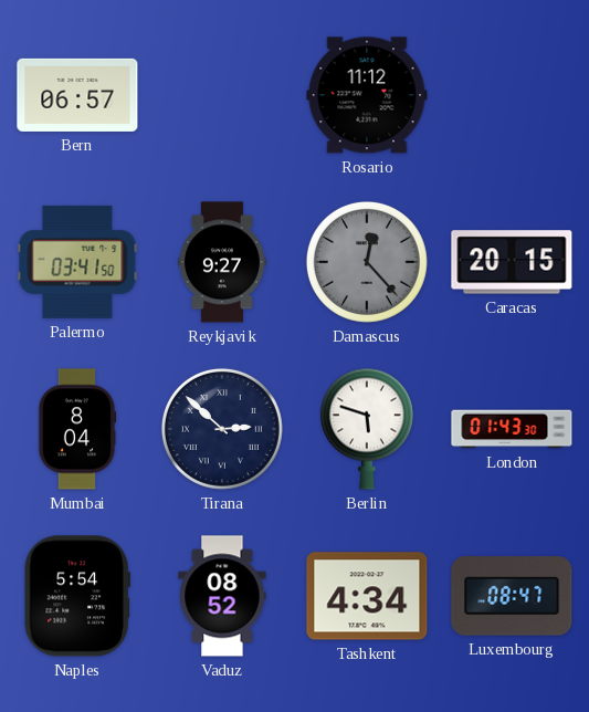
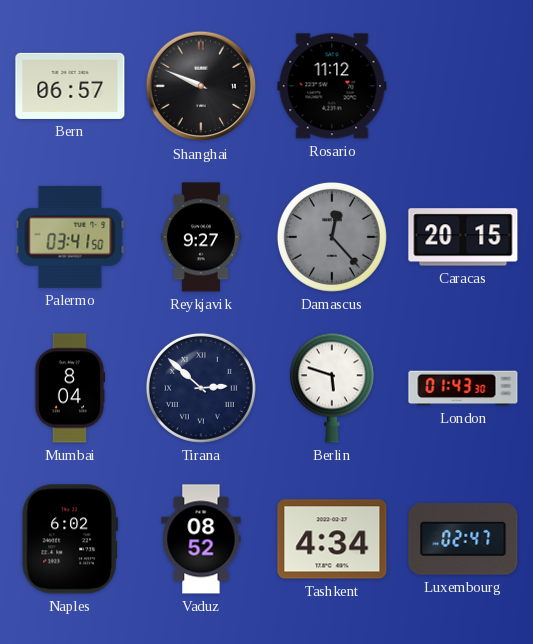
Shanghai: none -> 9:49
Naples: 5:54 -> 6:02
Luxembourg: 08:47 -> 02:47
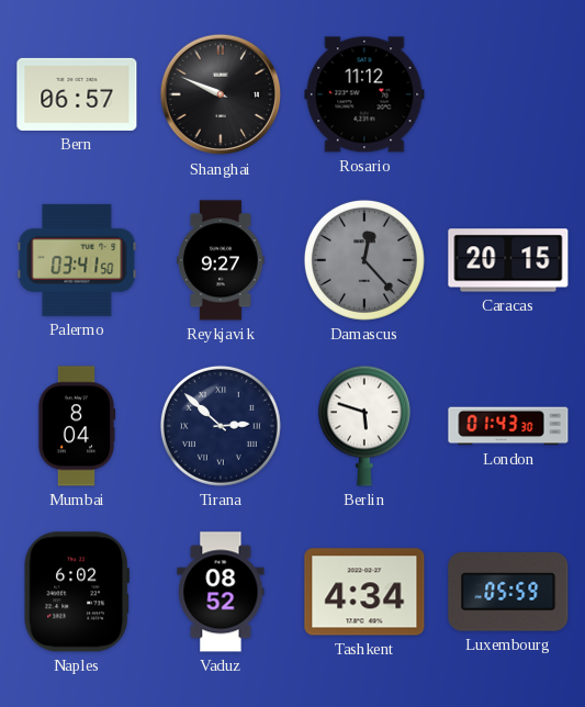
Luxembourg: 02:47 -> 05:59
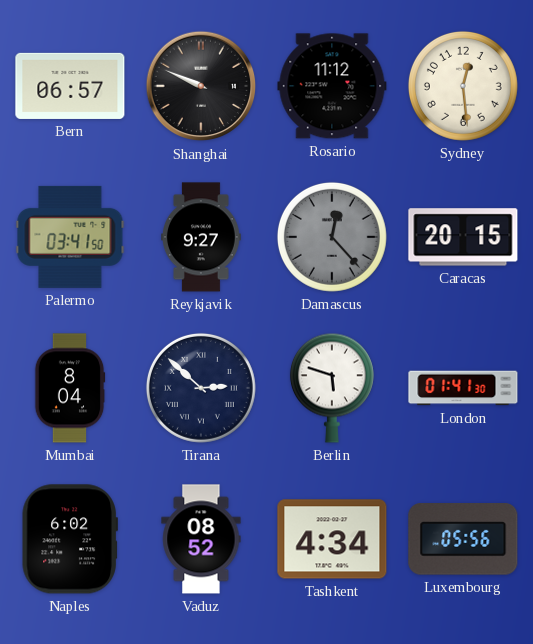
Sydney: none -> 12:29
London: 01:43 -> 01:41
Luxembourg: 05:59 -> 05:56
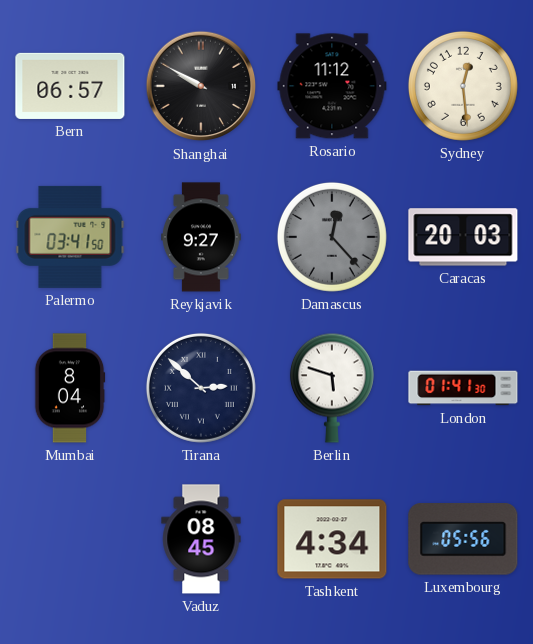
Shanghai: 9:49 -> 9:50
Caracas: 20:15 -> 20:03
Naples: 6:02 -> none
Vaduz: 08:52 -> 08:45
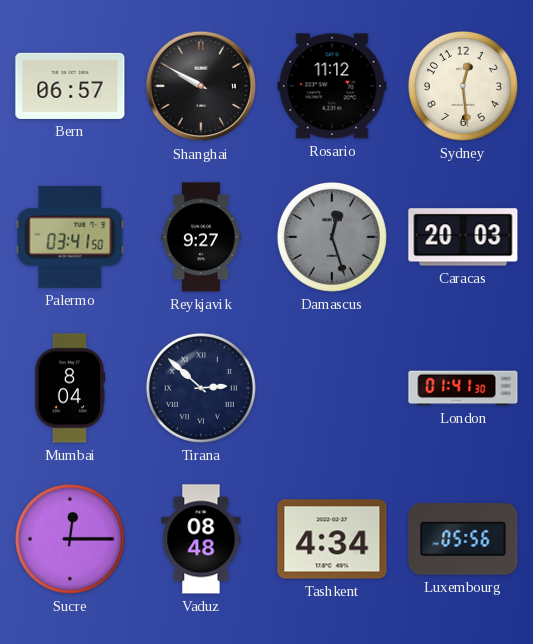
Damascus: 12:23 -> 12:27
Berlin: 5:48 -> none
Sucre: none -> 12:15
Vaduz: 08:45 -> 08:48
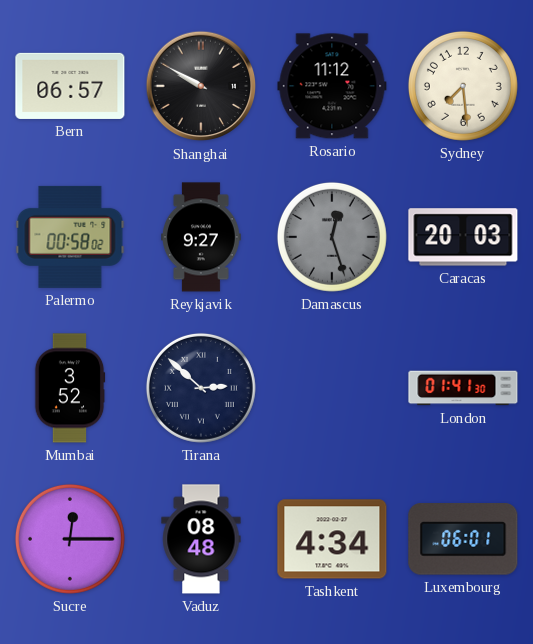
Sydney: 12:29 -> 7:29
Palermo: 03:41 -> 00:58
Mumbai: 8:04 -> 3:52
Luxembourg: 05:56 -> 06:01
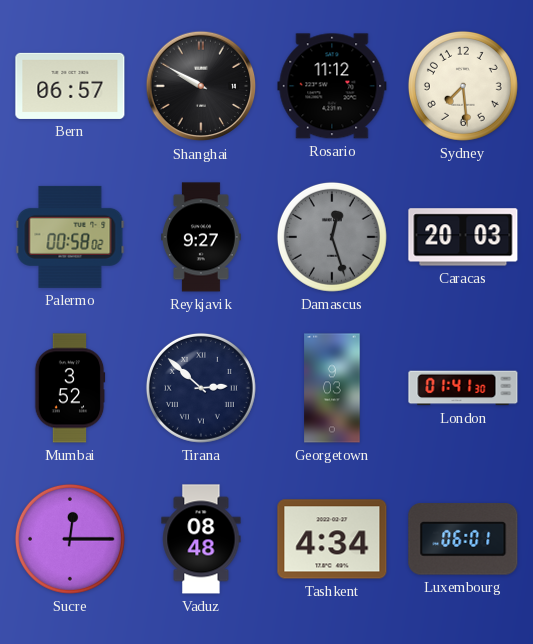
Georgetown: none -> 9:03
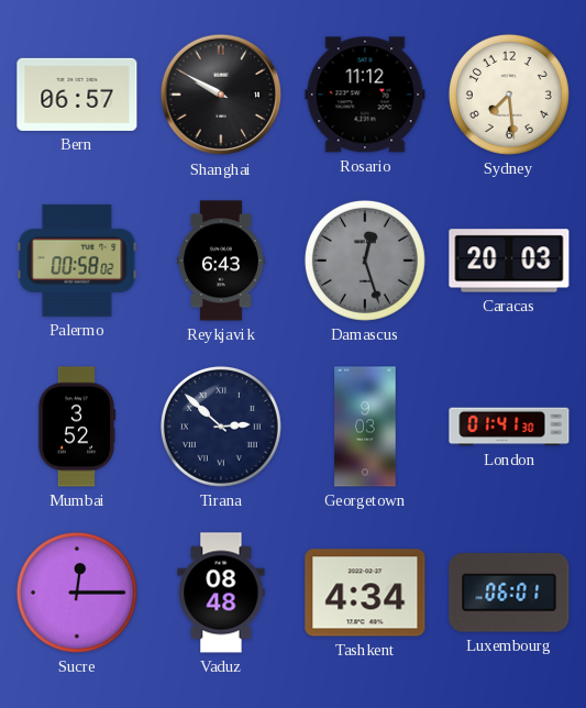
Reykjavik: 9:27 -> 6:43
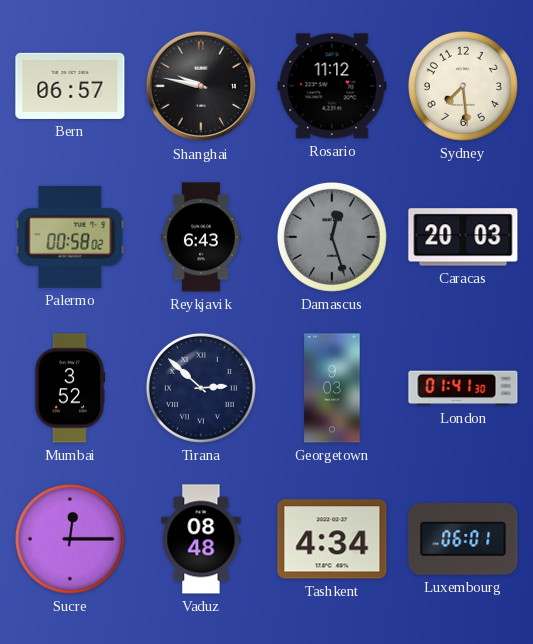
Shanghai: 9:50 -> 9:47
